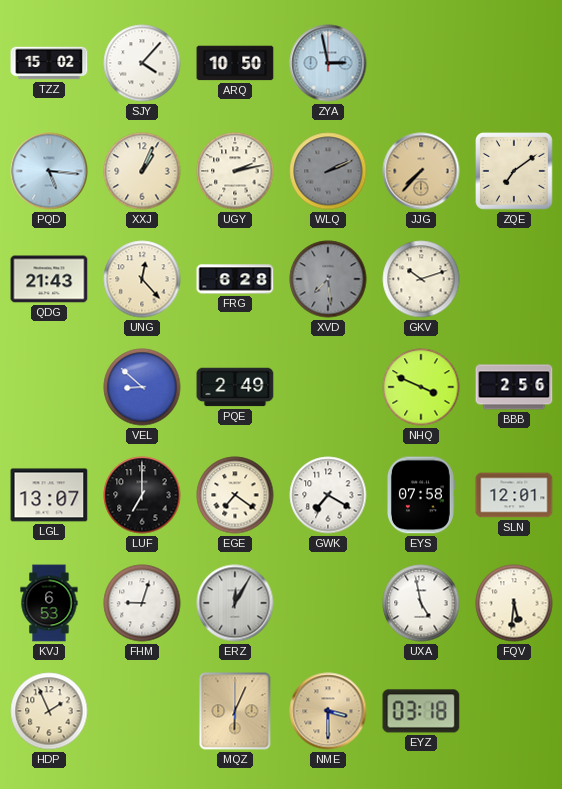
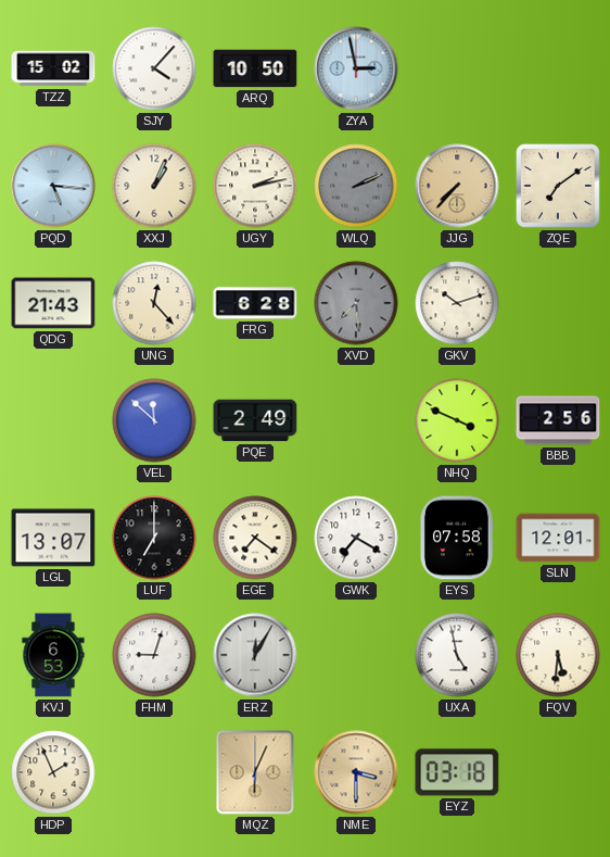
VEL: 8:52 -> 11:52
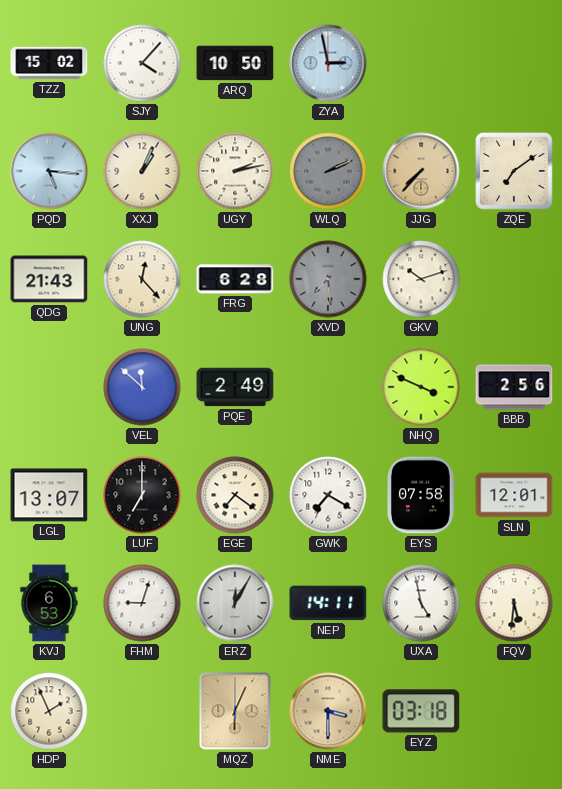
NEP: none -> 14:11
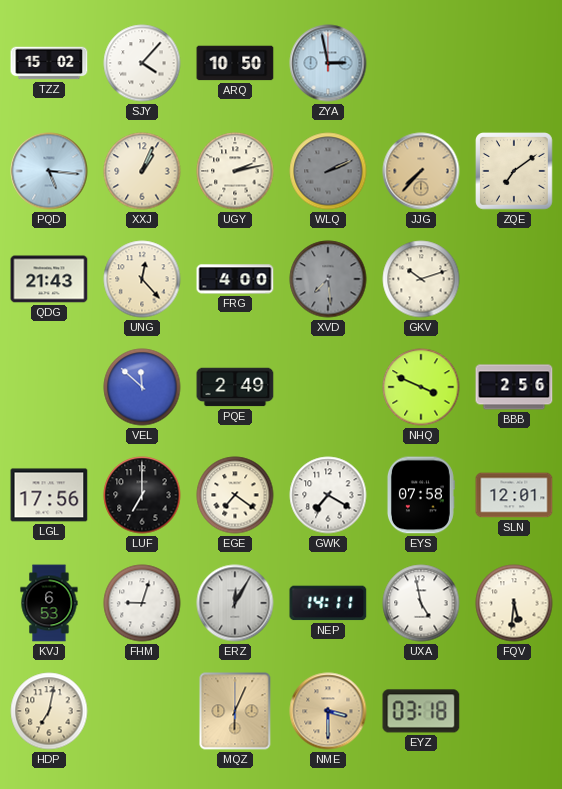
FRG: 6:28 -> 4:00
LGL: 13:07 -> 17:56
HDP: 1:56 -> 7:02
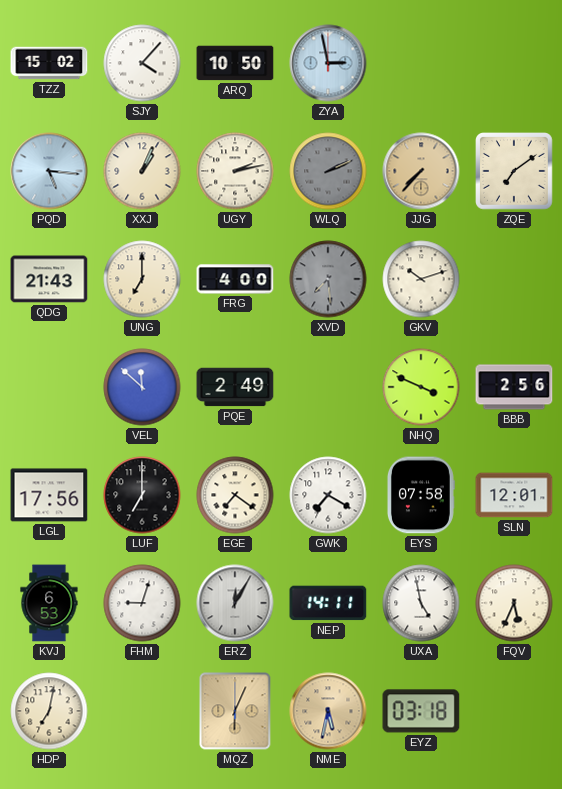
UNG: 12:23 -> 7:00
FQV: 5:31 -> 5:34
NME: 3:30 -> 5:32
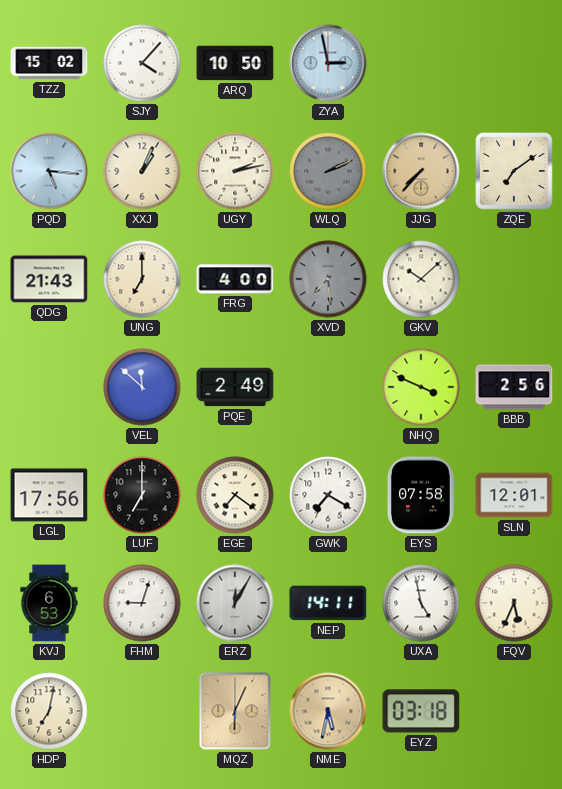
GKV: 10:12 -> 10:08
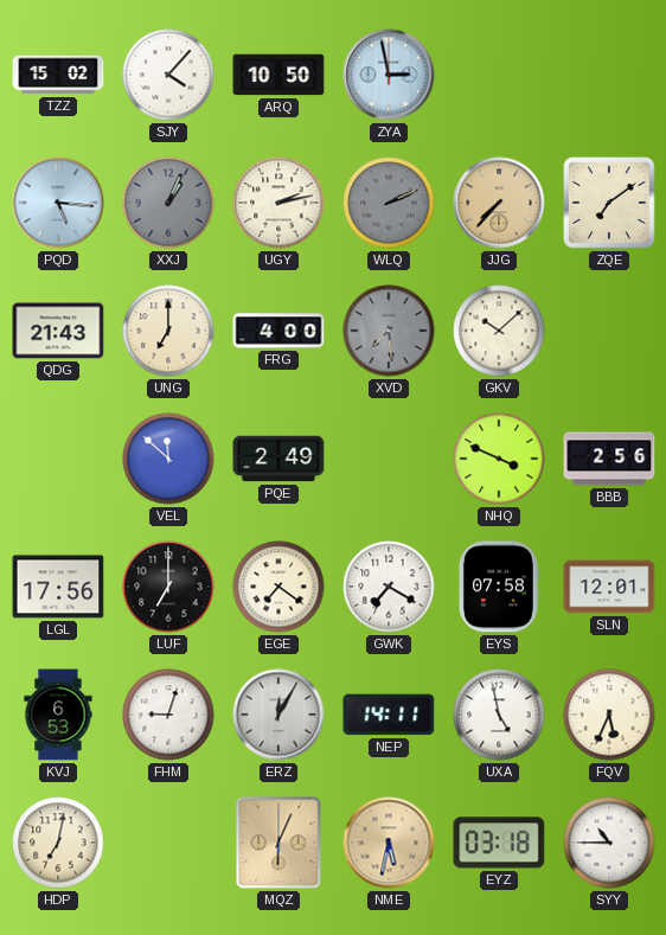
XXJ dial: cream -> grey
SYY: none -> 10:45
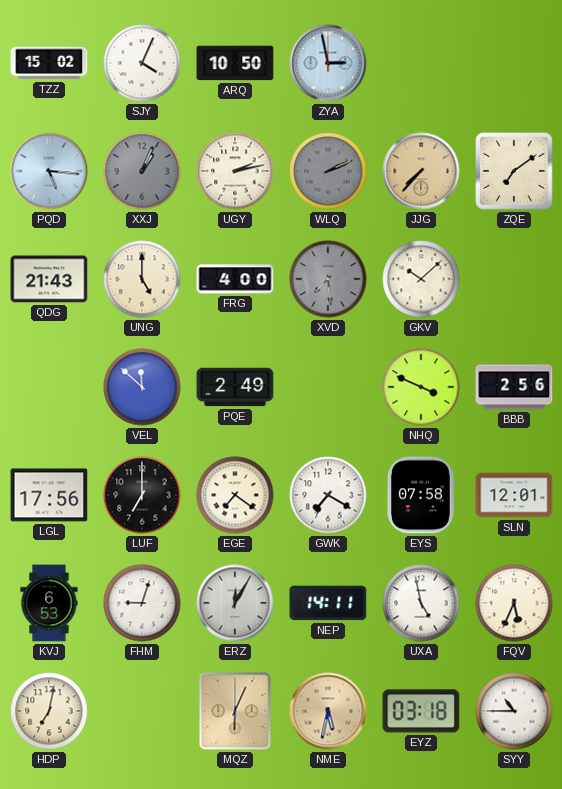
SJY: 4:07 -> 4:04
UNG: 7:00 -> 5:00
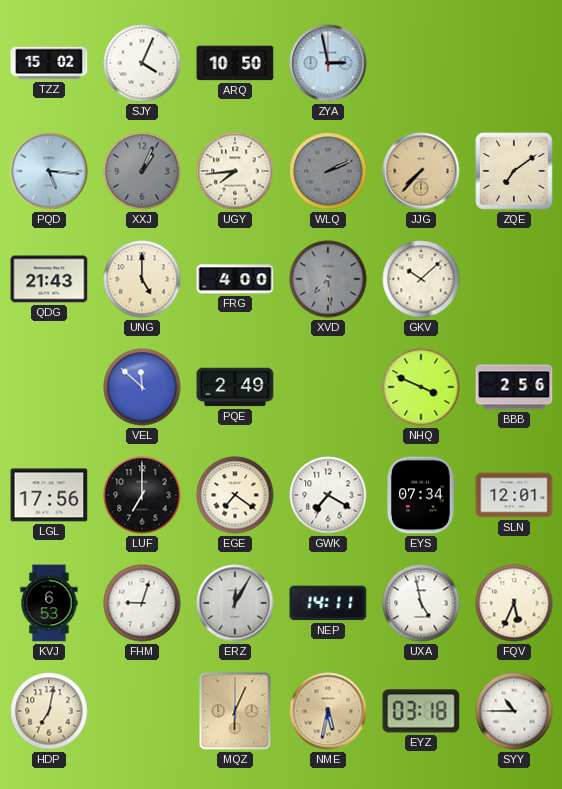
UGY: 2:13 -> 7:44
EYS: 07:58 -> 07:34
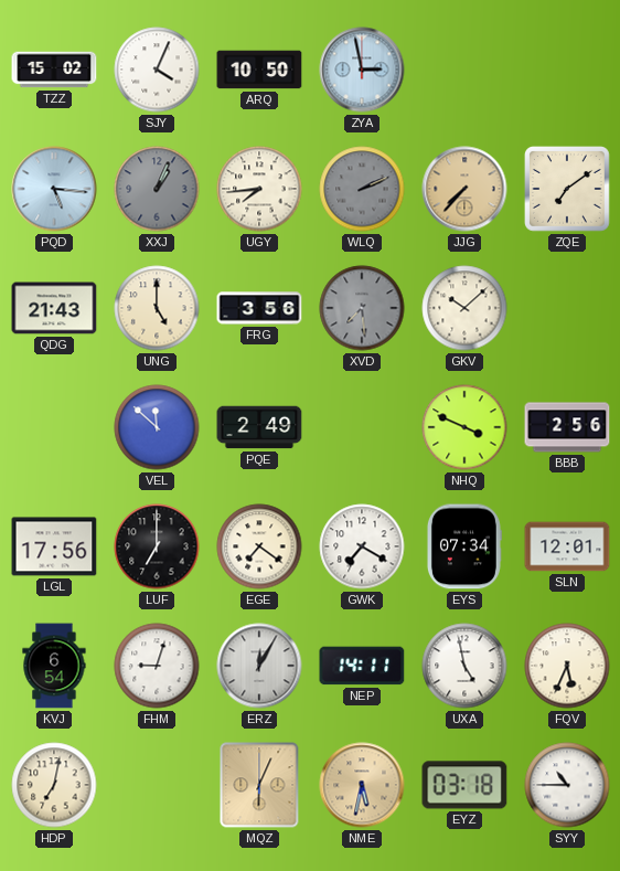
FRG: 4:00 -> 3:56
KVJ: 6:53 -> 6:54
